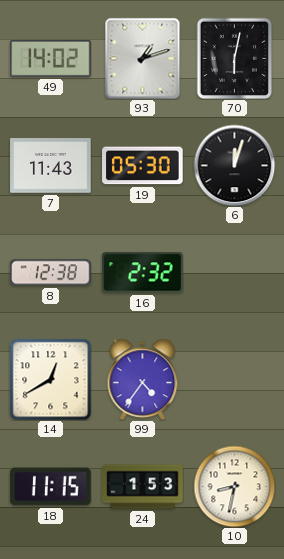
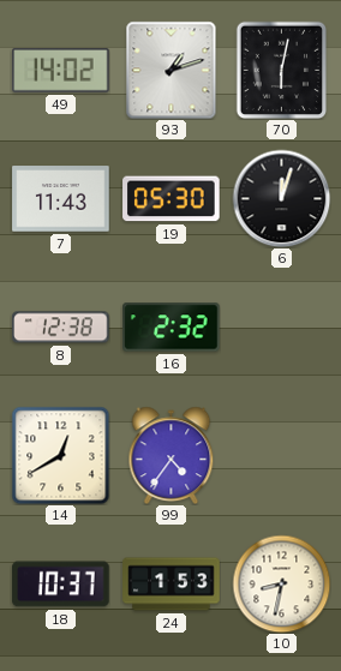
18: 11:15 -> 10:37
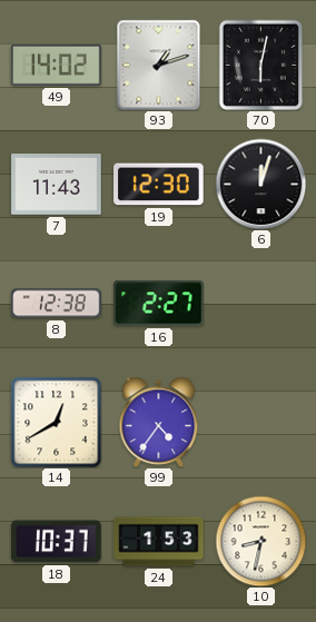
19: 05:30 -> 12:30
16: 2:32 -> 2:27
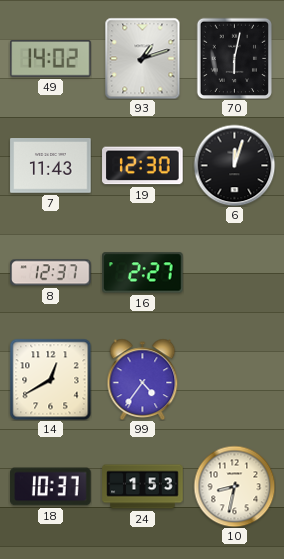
8: 12:38 -> 12:37
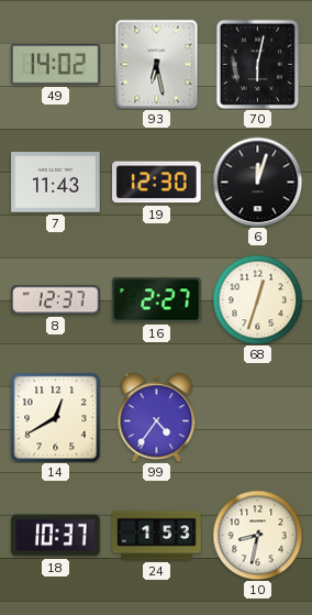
93: 1:12 -> 6:28
68: none -> 12:33
